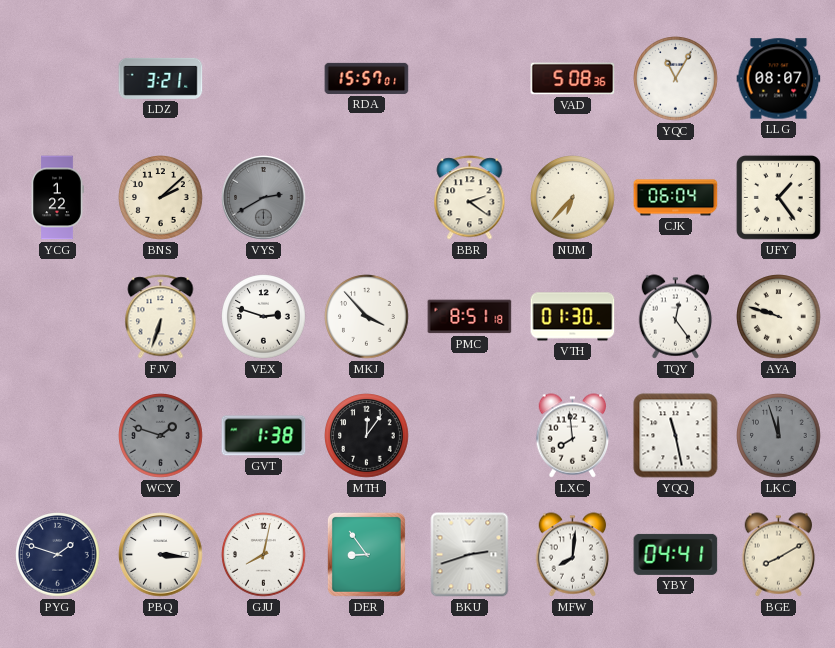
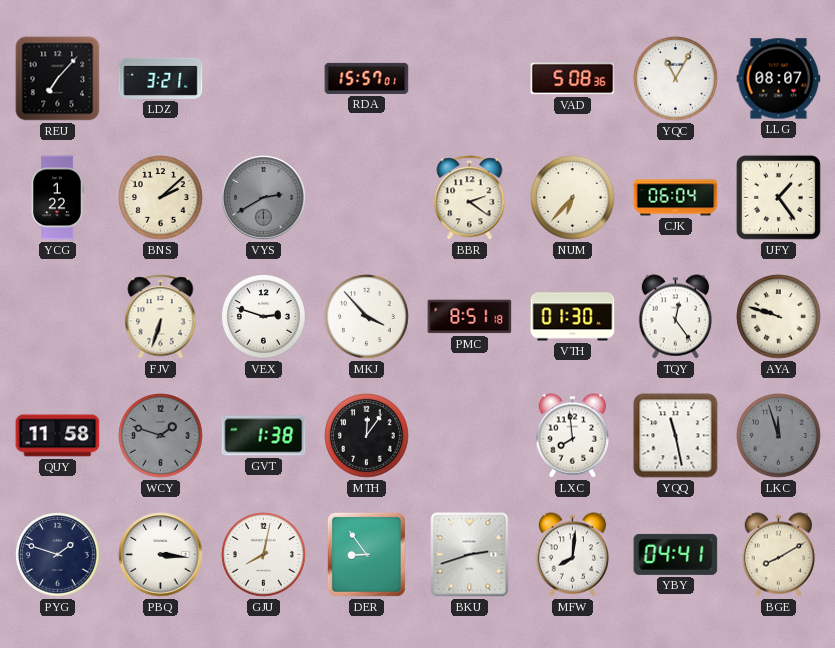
REU: none -> 7:07
QUY: none -> 11:58
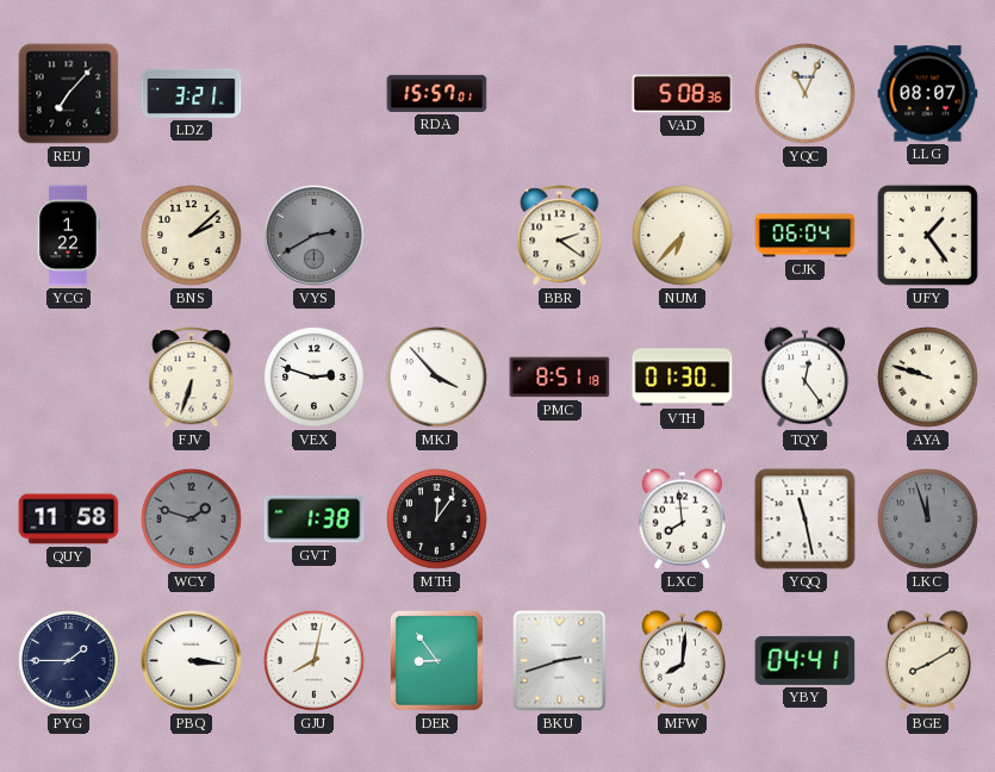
YQC: 11:05 -> 11:04
PYG: 1:48 -> 1:45
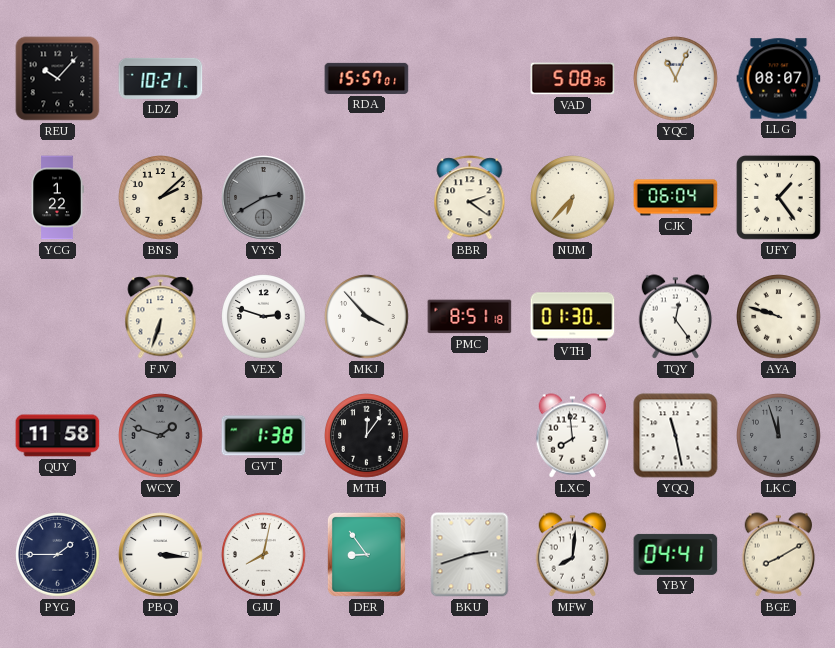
REU: 7:07 -> 10:07
LDZ: 3:21 -> 10:21
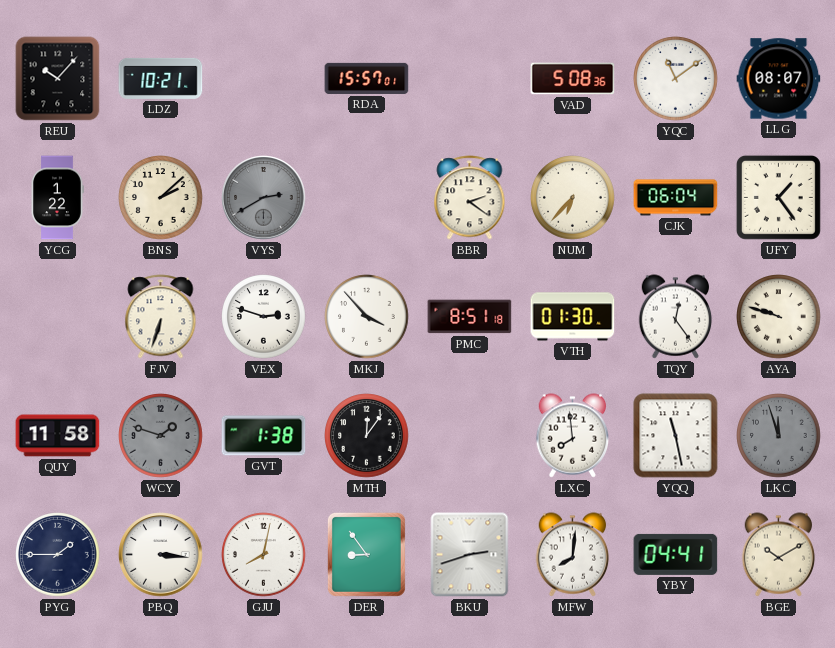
YQC: 11:04 -> 11:09
BGE: 8:10 -> 10:10
